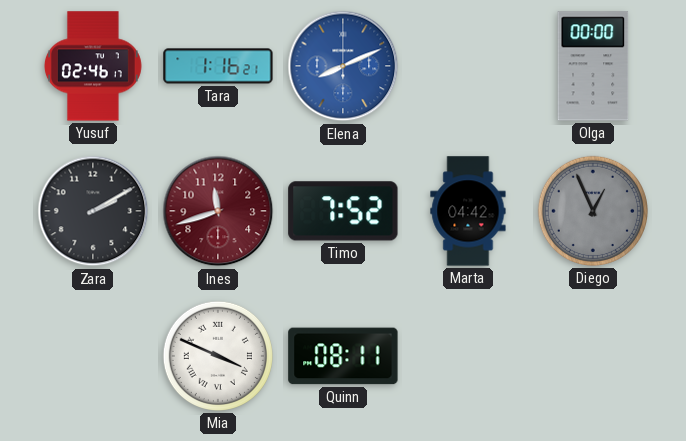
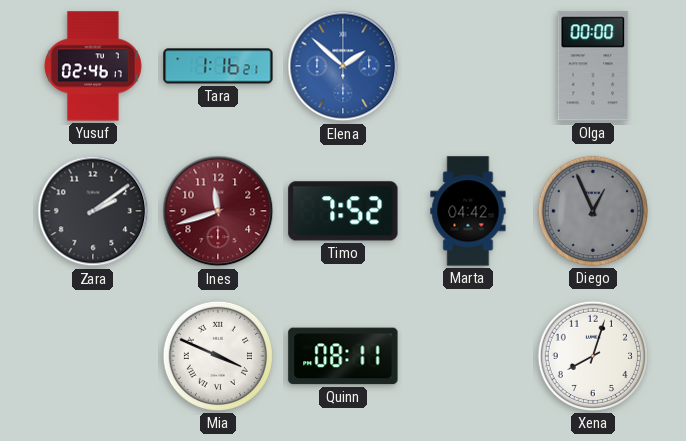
Elena: 8:11 -> 1:52
Zara: 2:10 -> 2:09
Xena: none -> 8:03
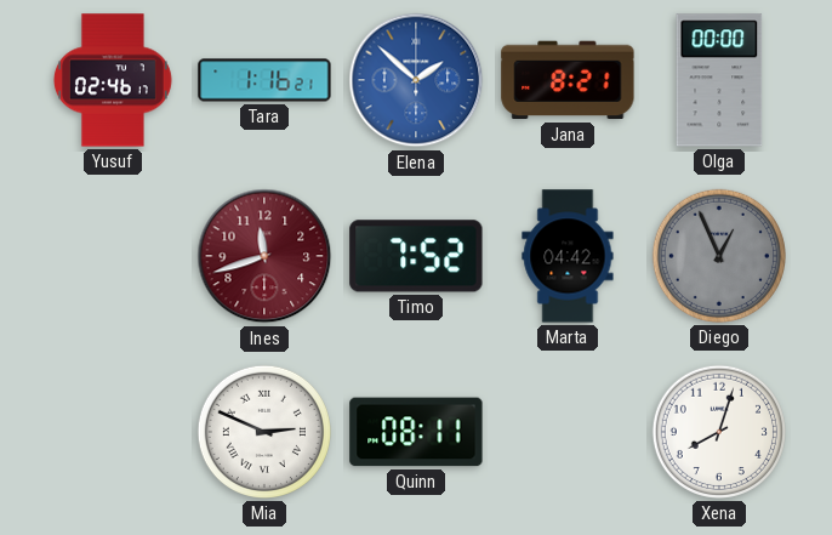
Jana: none -> 8:21
Zara: 2:09 -> none
Mia: 3:49 -> 2:49
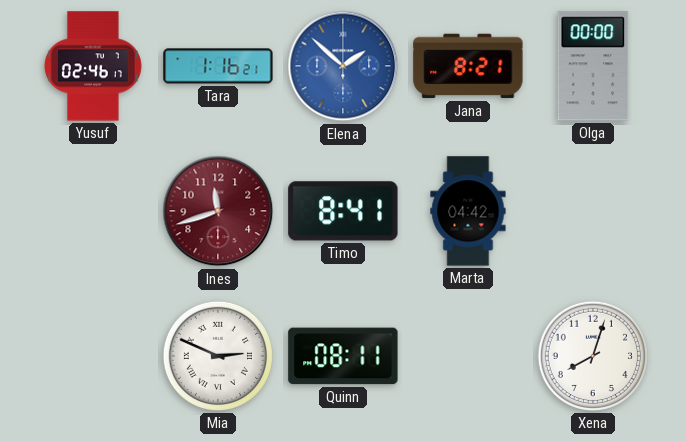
Timo: 7:52 -> 8:41
Diego: 12:56 -> none
